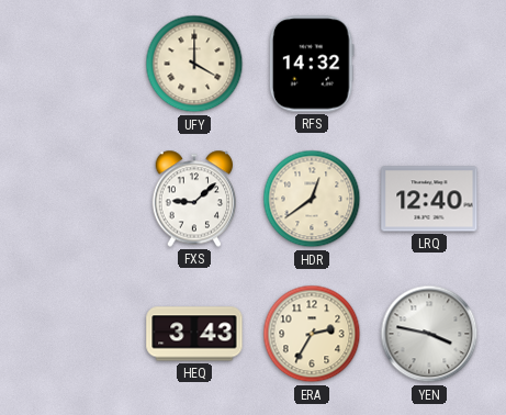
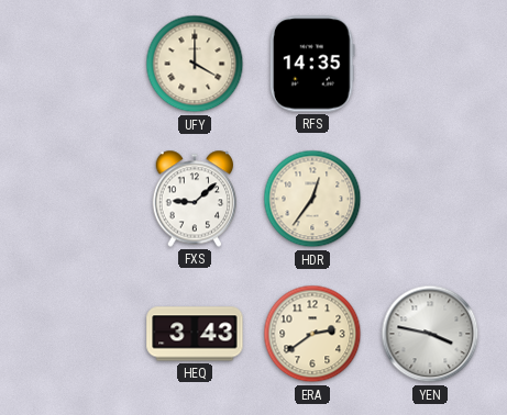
RFS: 14:32 -> 14:35
HDR: 12:39 -> 12:36
LRQ: 12:40 -> none
ERA: 2:35 -> 2:39
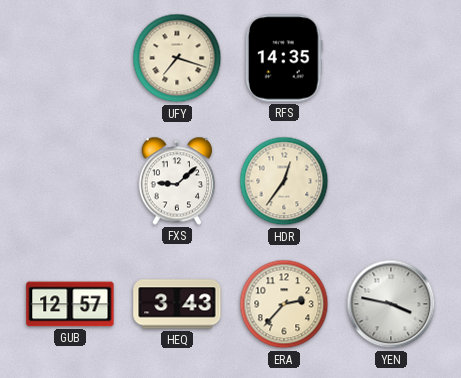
UFY: 4:00 -> 7:18
GUB: none -> 12:57
ERA: 2:39 -> 2:37
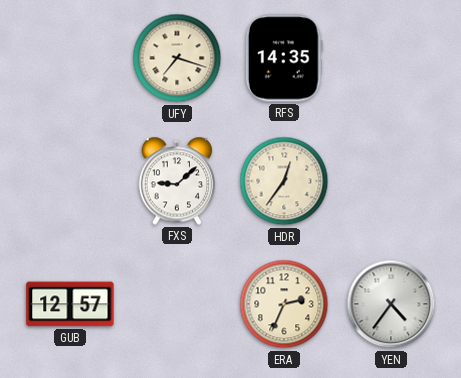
HEQ: 3:43 -> none
ERA: 2:37 -> 2:34
YEN: 3:47 -> 4:36
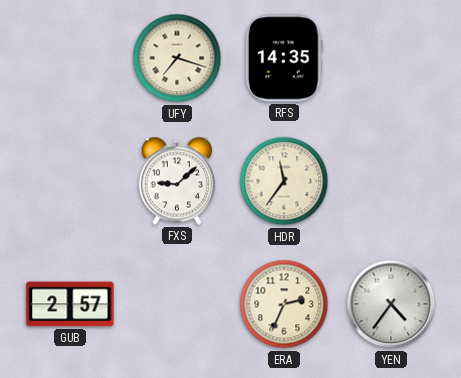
HDR: 12:36 -> 11:36
GUB: 12:57 -> 2:57
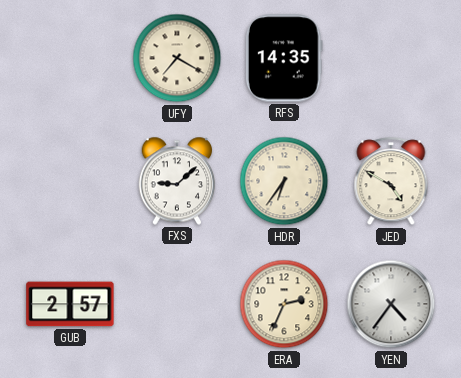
UFY: 7:18 -> 7:20
HDR: 11:36 -> 6:36
JED: none -> 4:50
